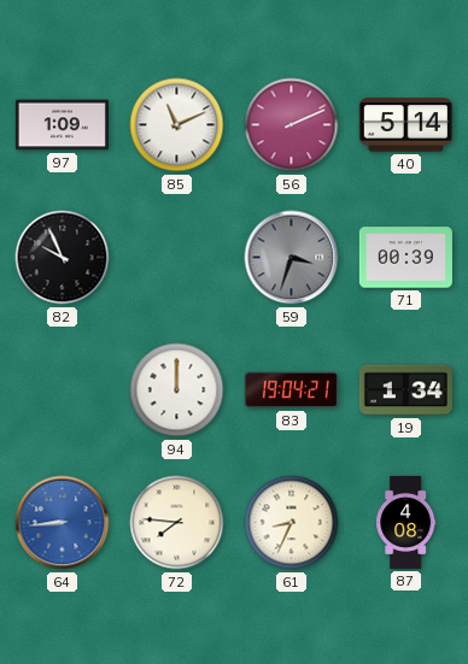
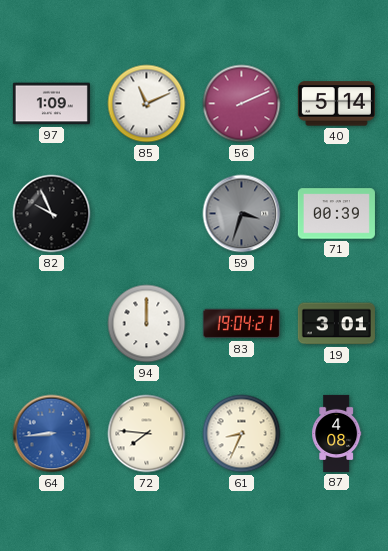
19: 1:34 -> 3:01
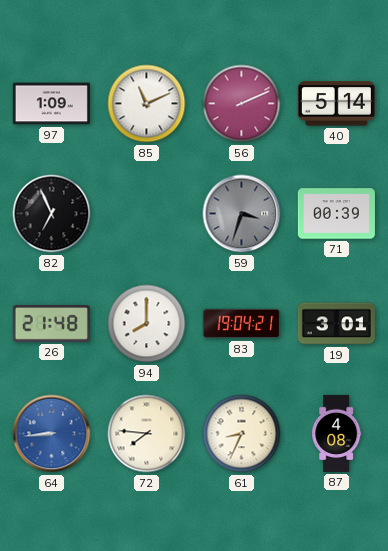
82: 9:56 -> 6:56
26: none -> 21:48
94: 12:00 -> 8:00
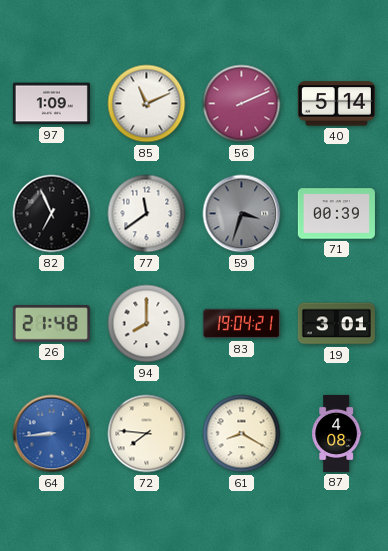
77: none -> 11:39
61: 8:34 -> 8:20
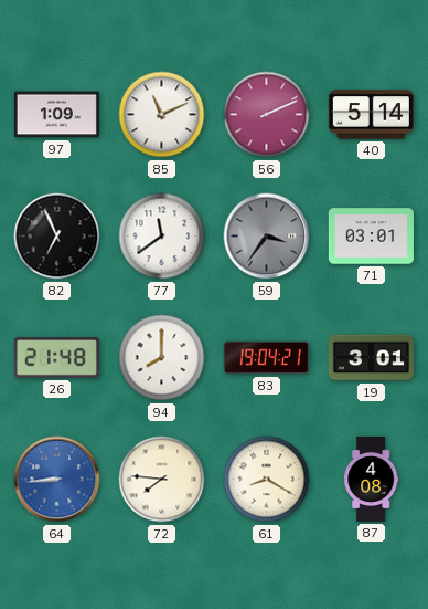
59: 3:33 -> 3:36
71: 00:39 -> 03:01
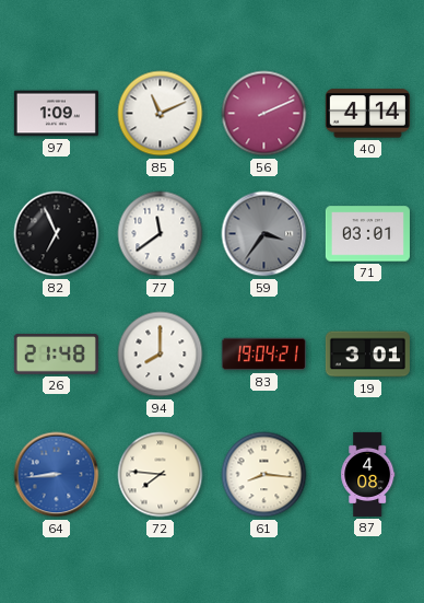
40: 5:14 -> 4:14
61: 8:20 -> 8:16
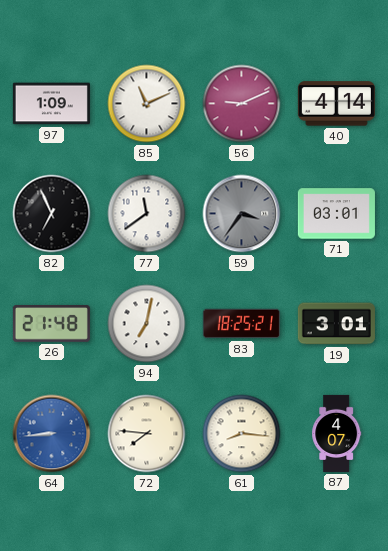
56: 2:11 -> 9:11
94: 8:00 -> 7:02
83: 19:04 -> 18:25
87: 4:08 -> 4:07
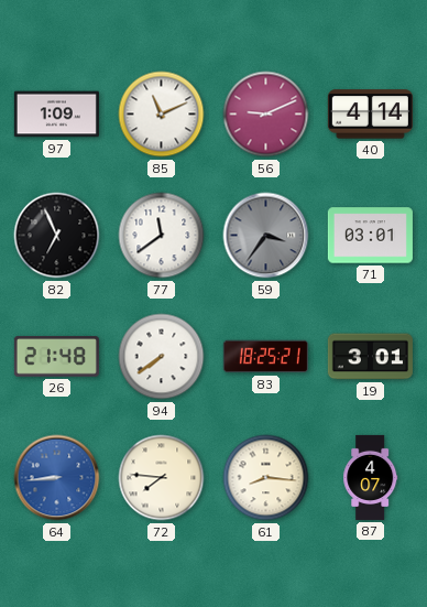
94: 7:02 -> 7:39
